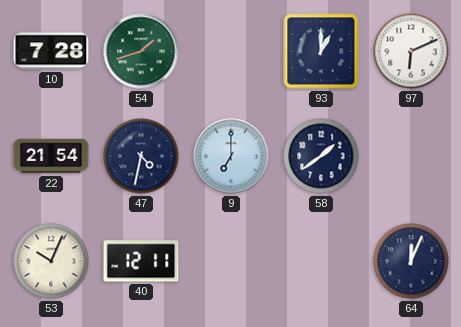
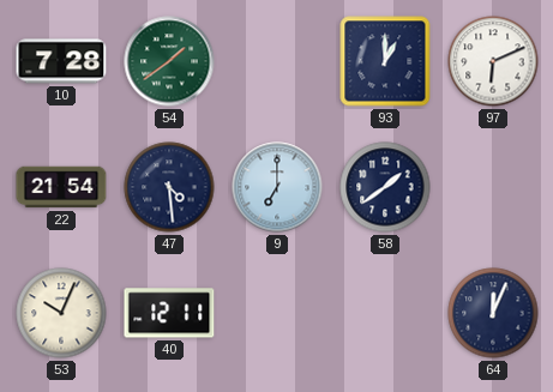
54: 1:42 -> 1:39
47: 4:32 -> 4:29
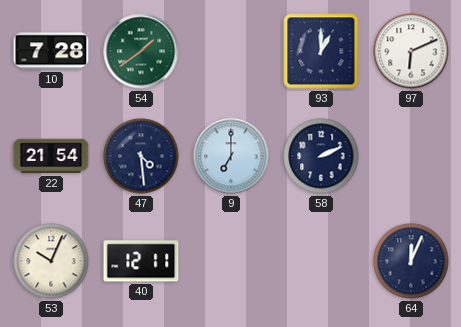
58: 1:39 -> 2:11
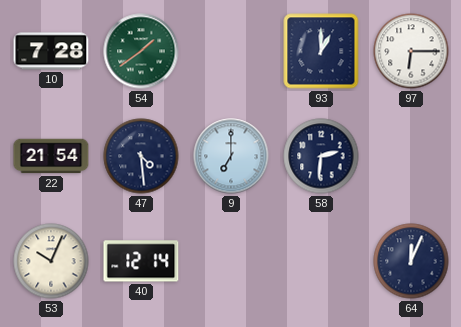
97: 6:11 -> 6:15
58: 2:11 -> 2:31
40: 12:11 -> 12:14
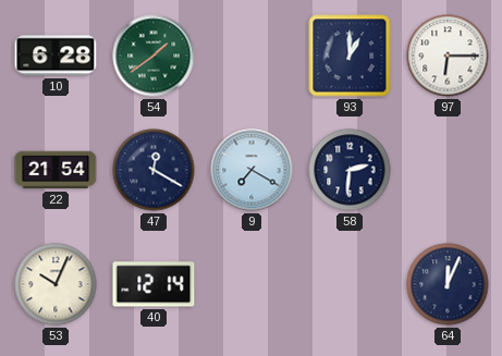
10: 7:28 -> 6:28
47: 4:29 -> 12:20
9: 7:00 -> 7:20
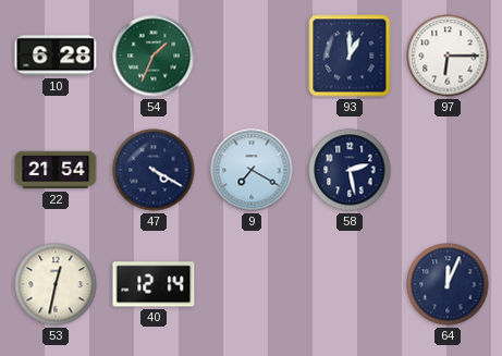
54: 1:39 -> 1:34
47: 12:20 -> 4:20
58: 2:31 -> 2:28
53: 10:04 -> 12:32
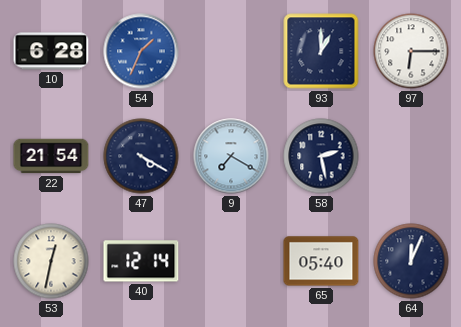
54 dial: green -> blue
65: none -> 05:40
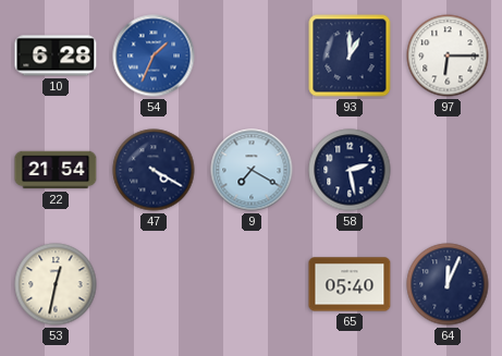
40: 12:14 -> none
